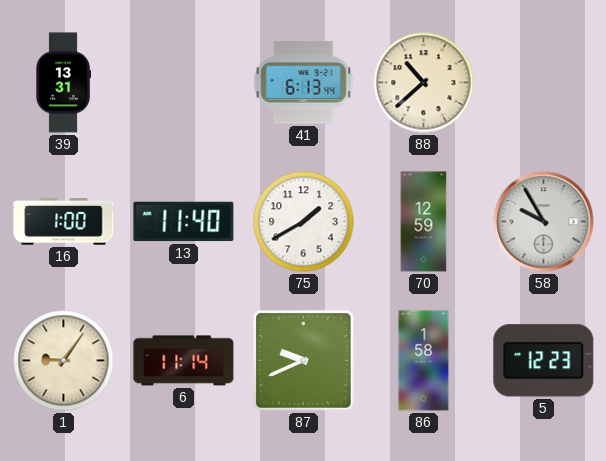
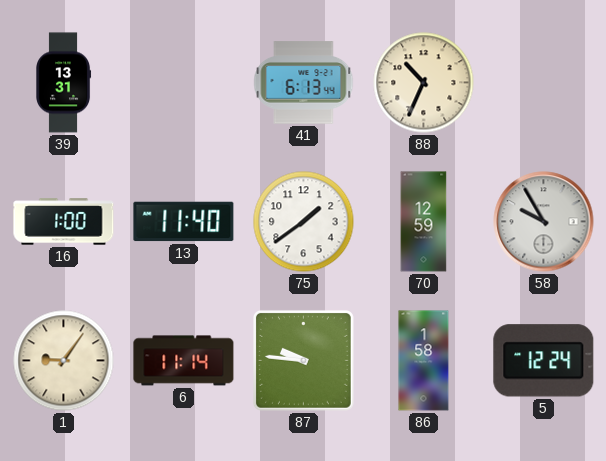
88: 10:38 -> 10:34
75: 1:40 -> 1:39
87: 9:41 -> 9:46
5: 12:23 -> 12:24
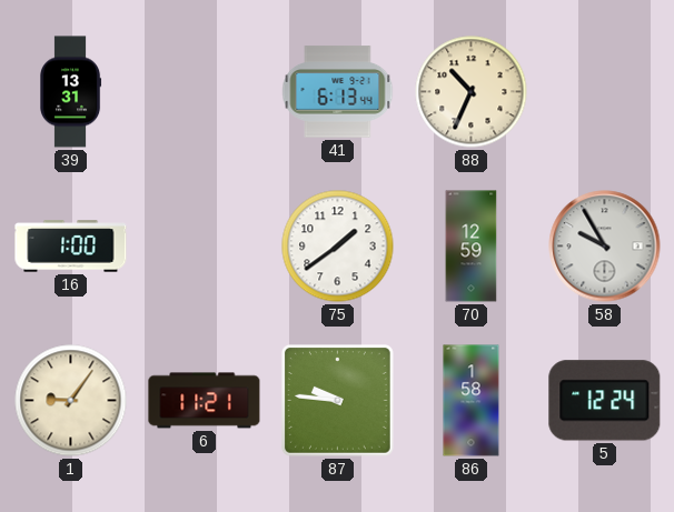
13: 11:40 -> none
6: 11:14 -> 11:21
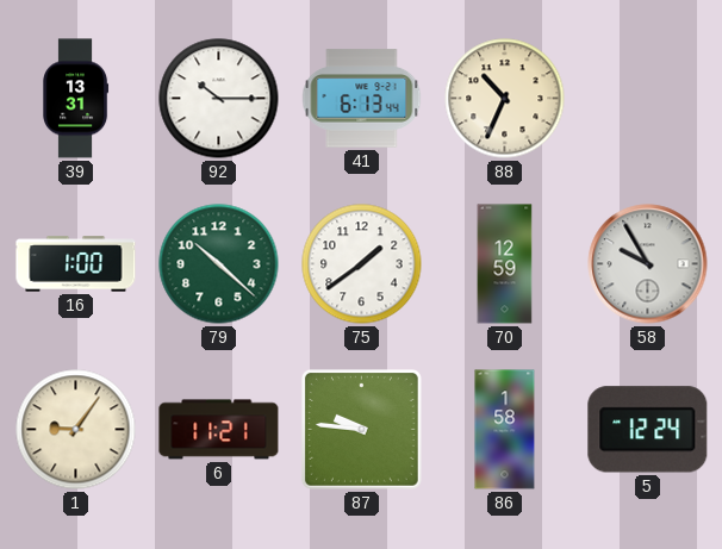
92: none -> 10:15
79: none -> 10:22
